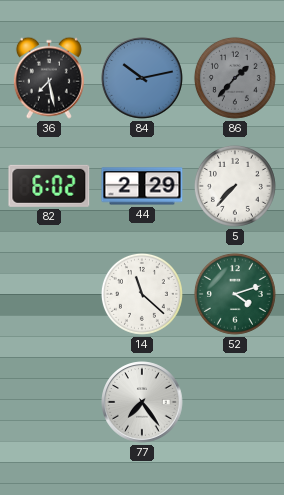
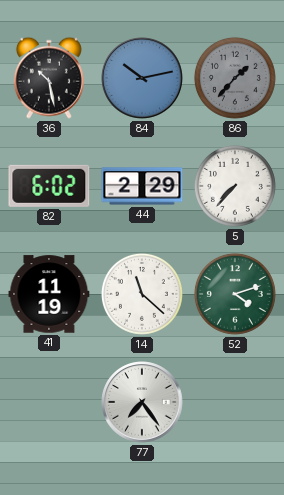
36: 7:28 -> 10:28
41: none -> 11:19
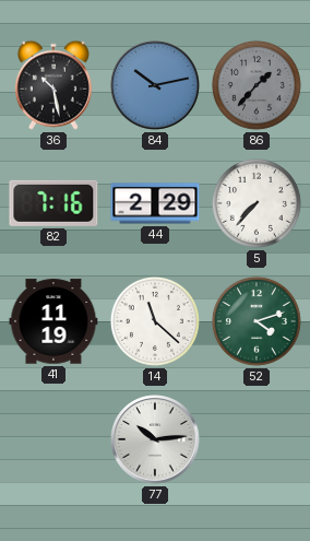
82: 6:02 -> 7:16
77: 7:24 -> 10:14
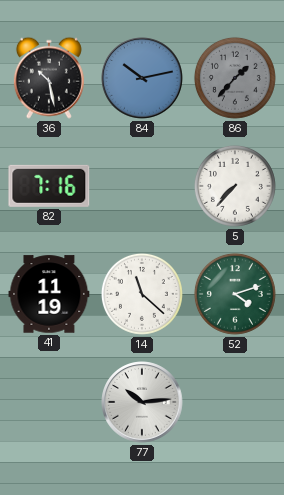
44: 2:29 -> none
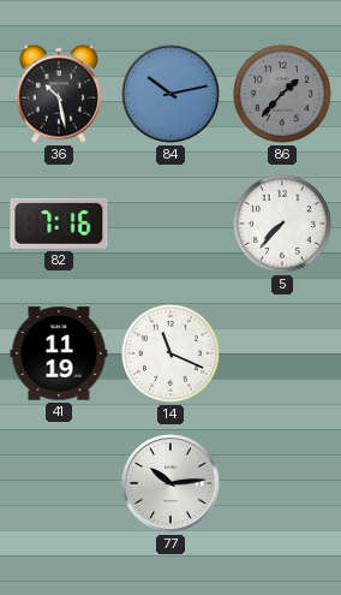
14: 11:22 -> 11:19
52: 4:12 -> none
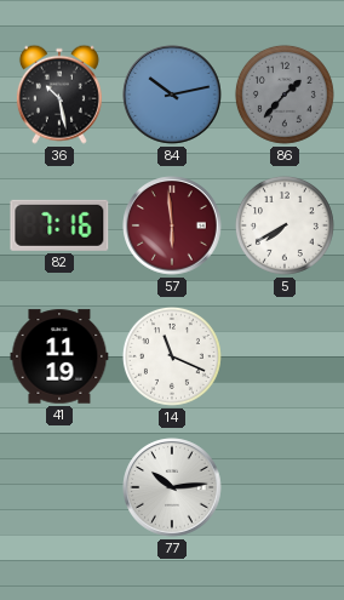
57: none -> 5:59
5: 7:37 -> 7:40
